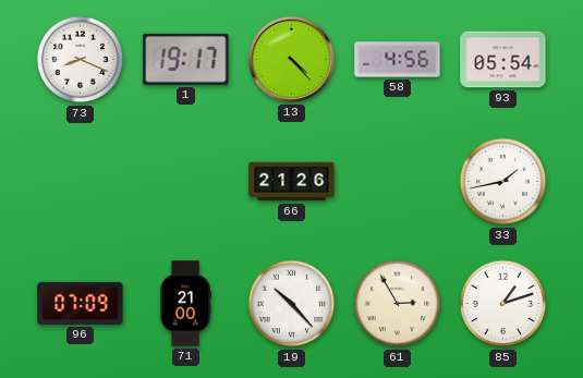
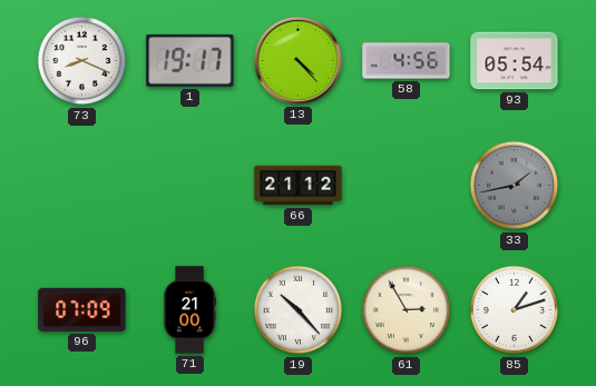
66: 21:26 -> 21:12
33 dial: white -> grey
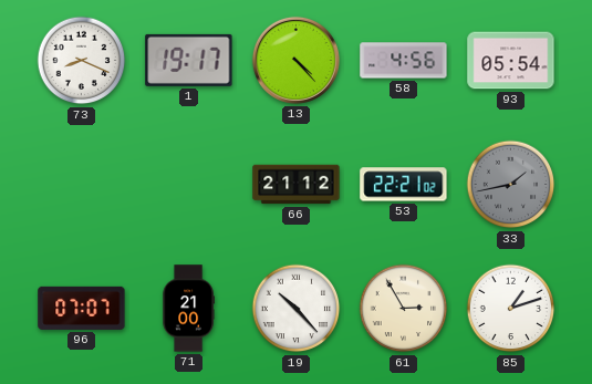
53: none -> 22:21
96: 07:09 -> 07:07
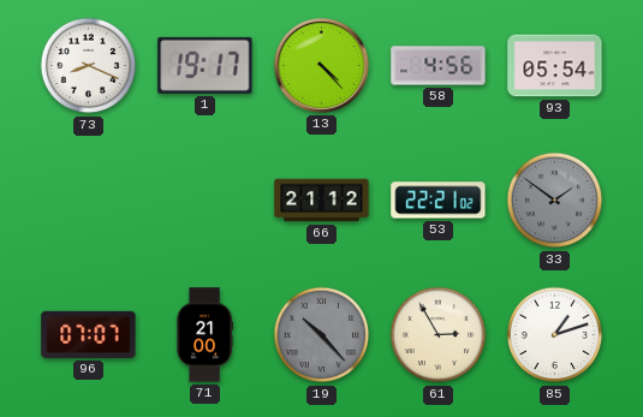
33: 1:43 -> 1:51
19 dial: white -> grey
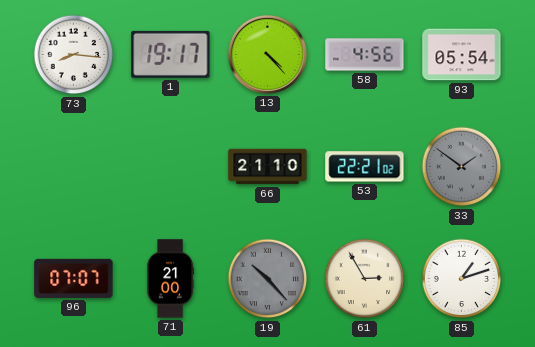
73: 8:19 -> 8:16
66: 21:12 -> 21:10
